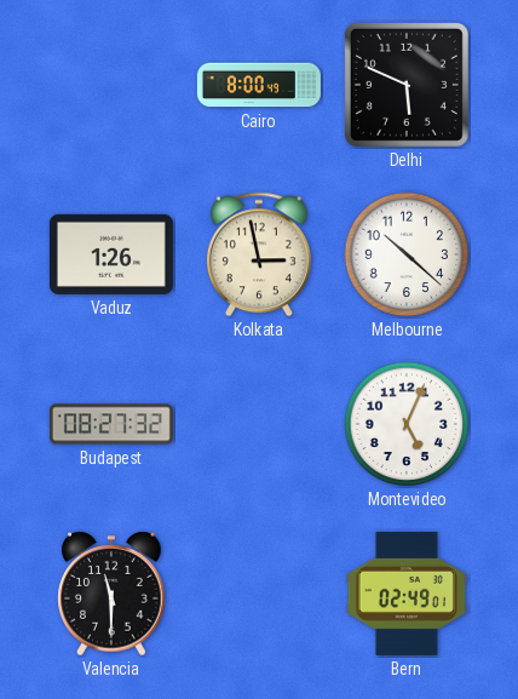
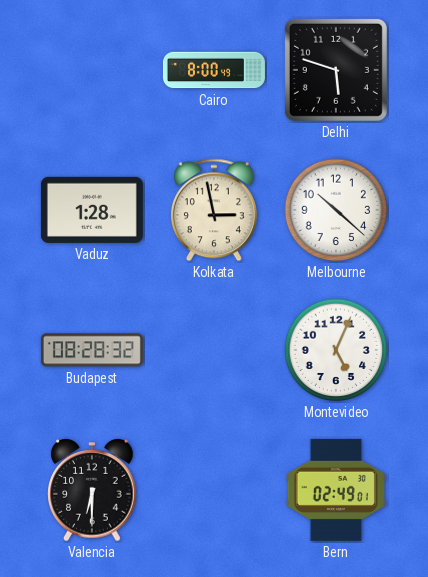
Delhi: 5:49 -> 5:48
Vaduz: 1:26 -> 1:28
Budapest: 08:27 -> 08:28
Valencia: 11:30 -> 6:30
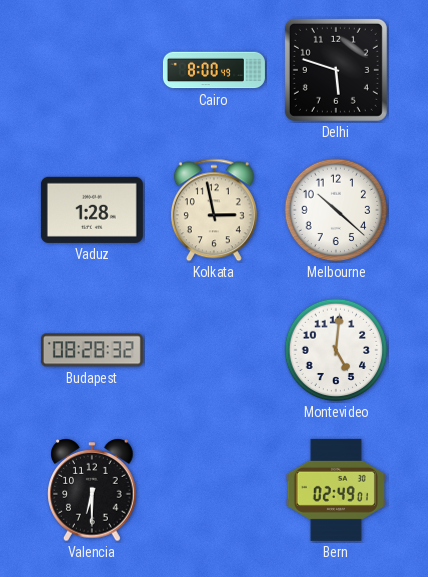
Montevideo: 5:04 -> 5:01
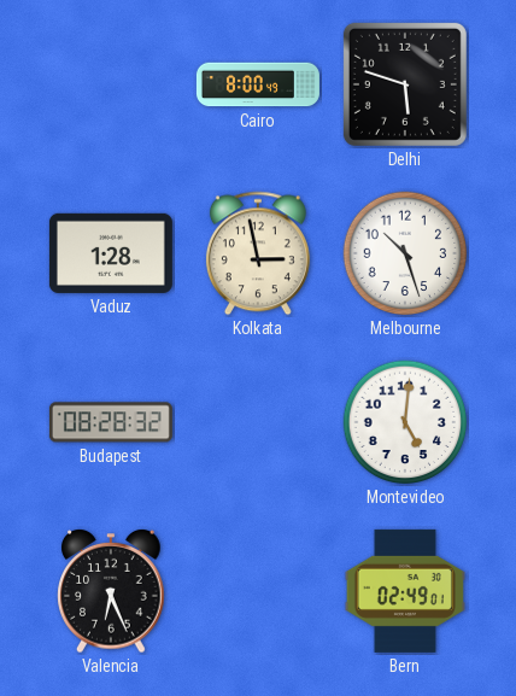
Melbourne: 10:22 -> 10:27
Valencia: 6:30 -> 6:26
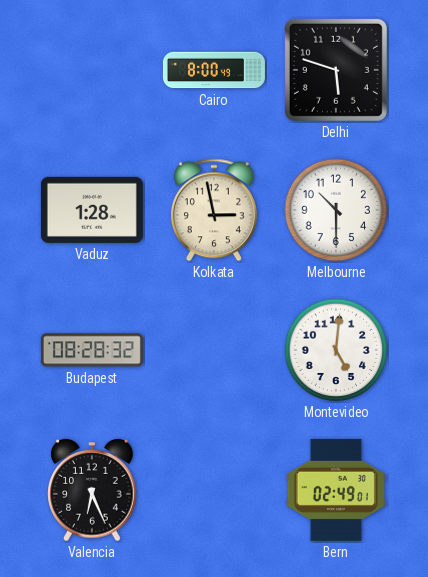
Melbourne: 10:27 -> 10:30
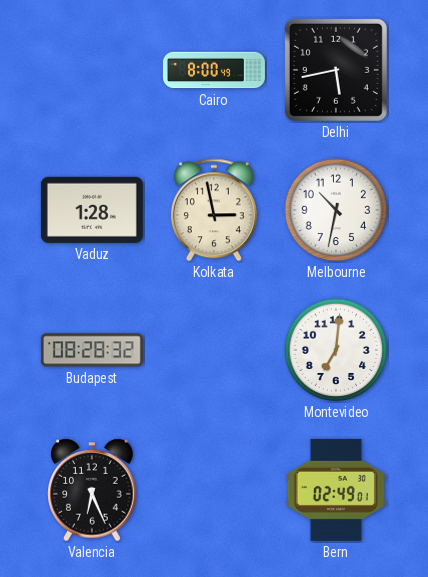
Delhi: 5:48 -> 5:43
Melbourne: 10:30 -> 10:32
Montevideo: 5:01 -> 7:01
